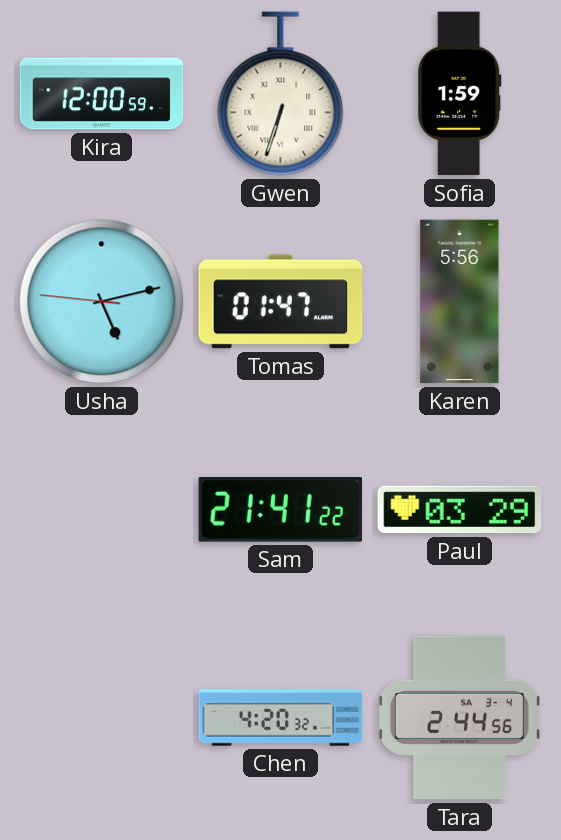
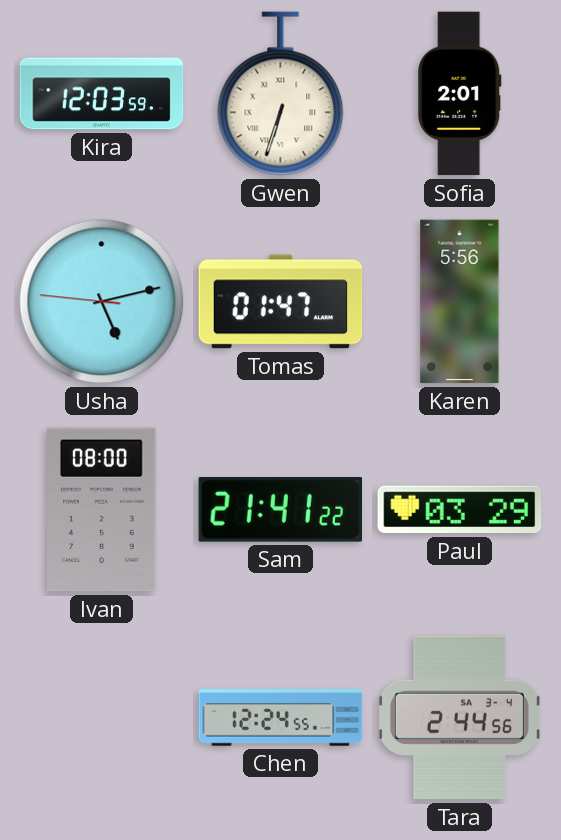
Kira: 12:00 -> 12:03
Sofia: 1:59 -> 2:01
Ivan: none -> 08:00
Chen: 4:20 -> 12:24
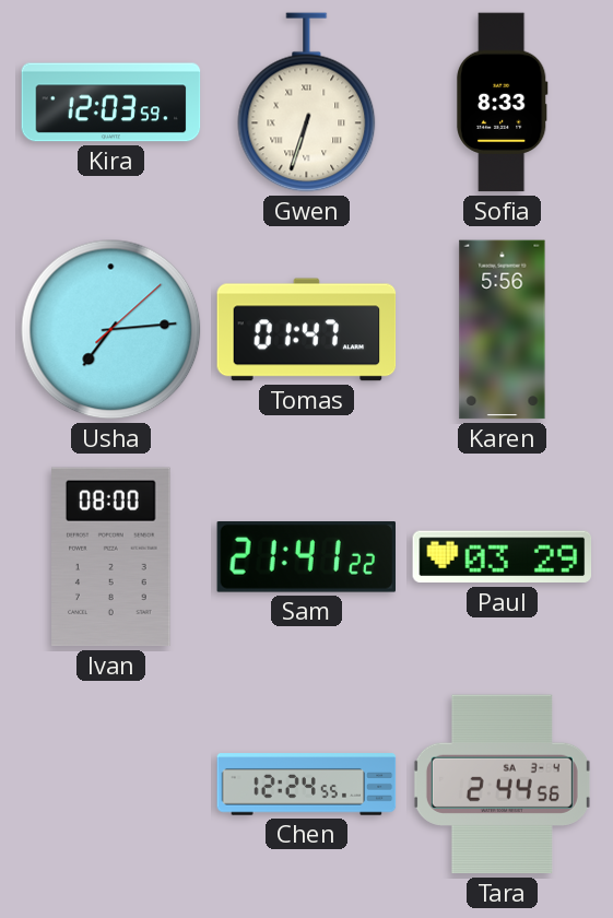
Sofia: 2:01 -> 8:33
Usha: 5:12 -> 7:14
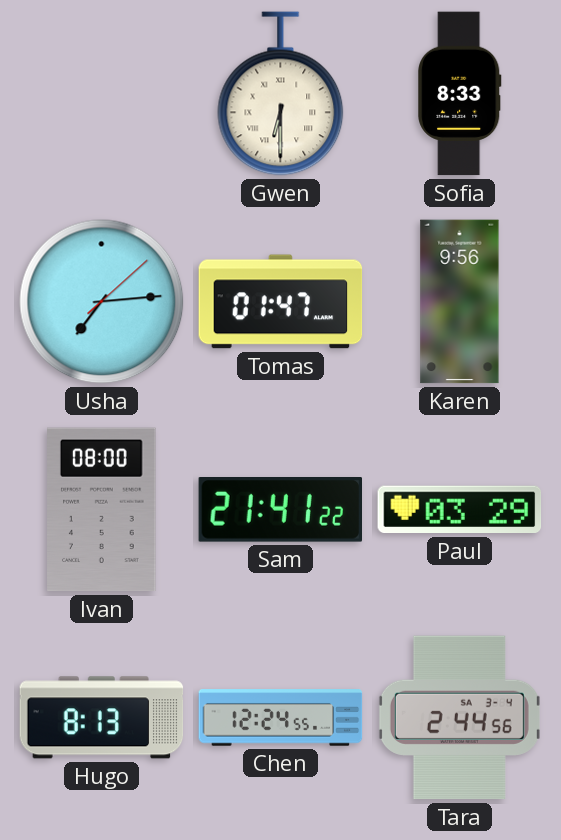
Kira: 12:03 -> none
Gwen: 6:33 -> 6:30
Karen: 5:56 -> 9:56
Hugo: none -> 8:13
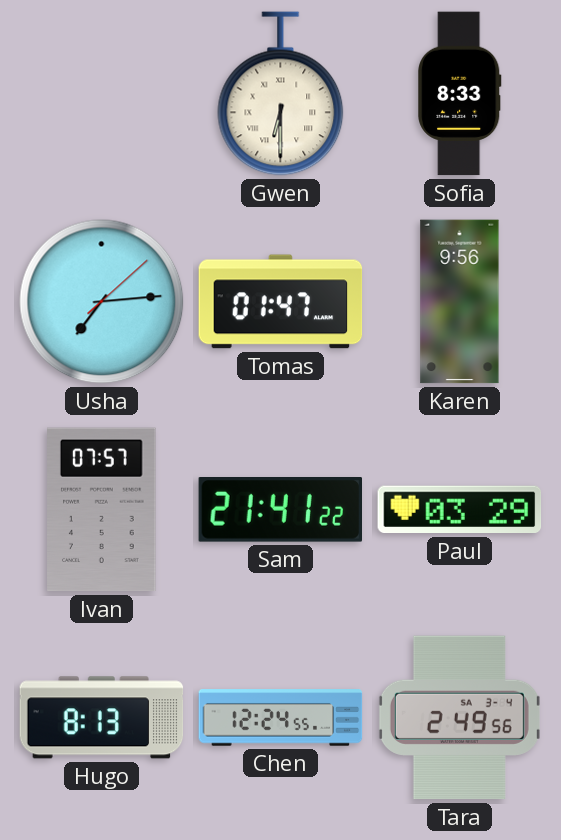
Ivan: 08:00 -> 07:57
Tara: 2:44 -> 2:49
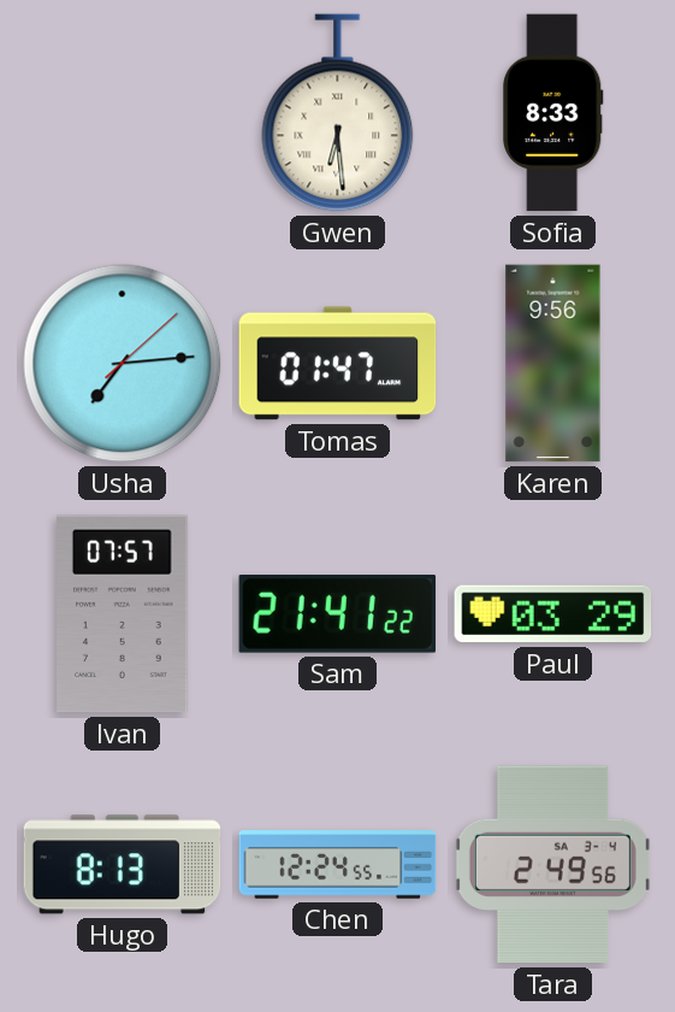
Gwen: 6:30 -> 6:29
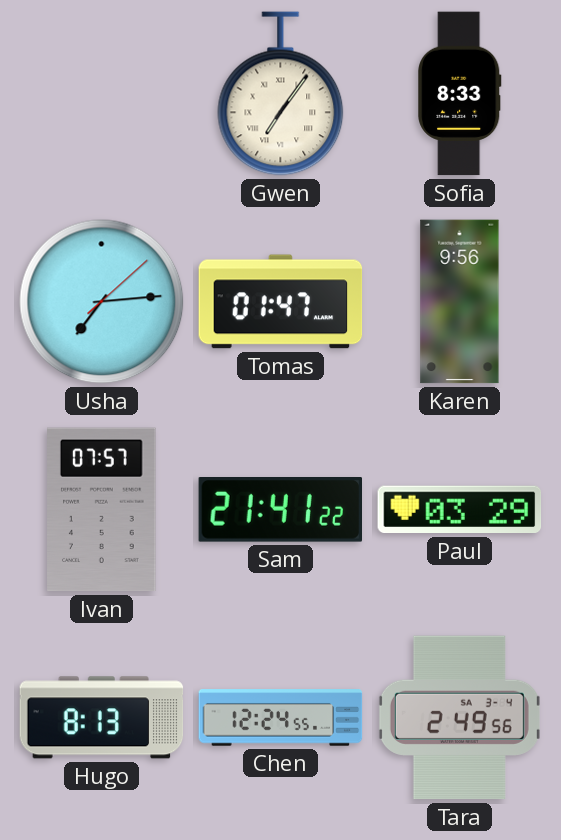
Gwen: 6:29 -> 7:06
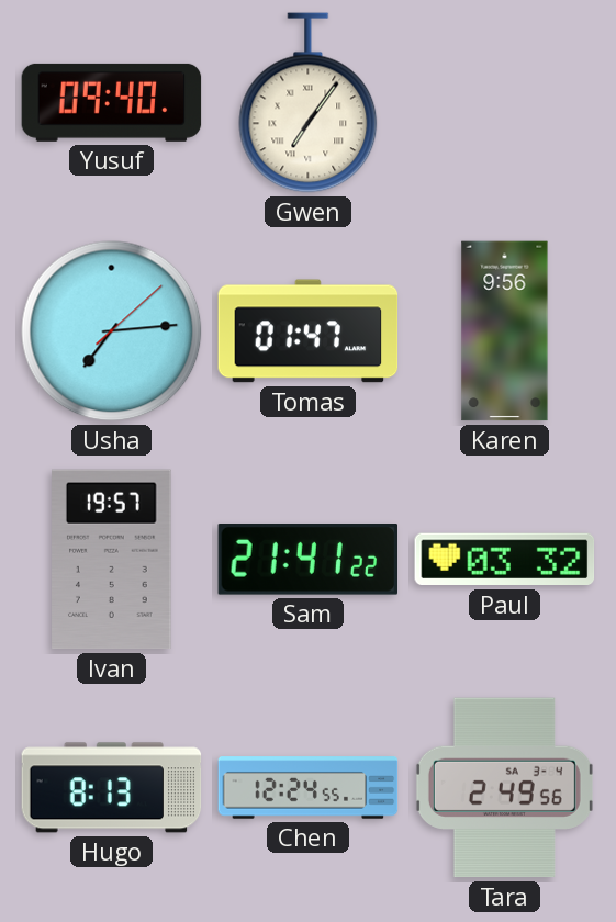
Yusuf: none -> 09:40
Sofia: 8:33 -> none
Ivan: 07:57 -> 19:57
Paul: 03:29 -> 03:32
